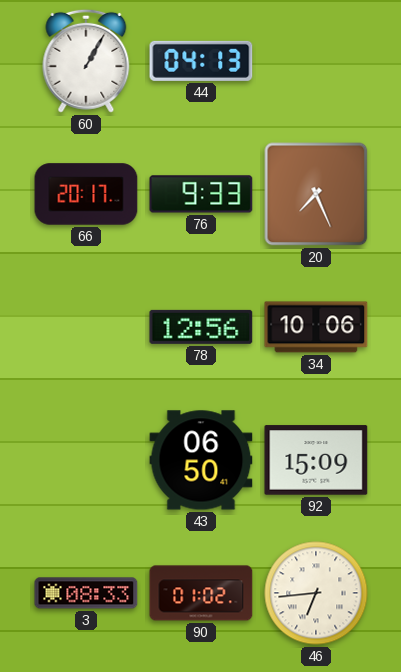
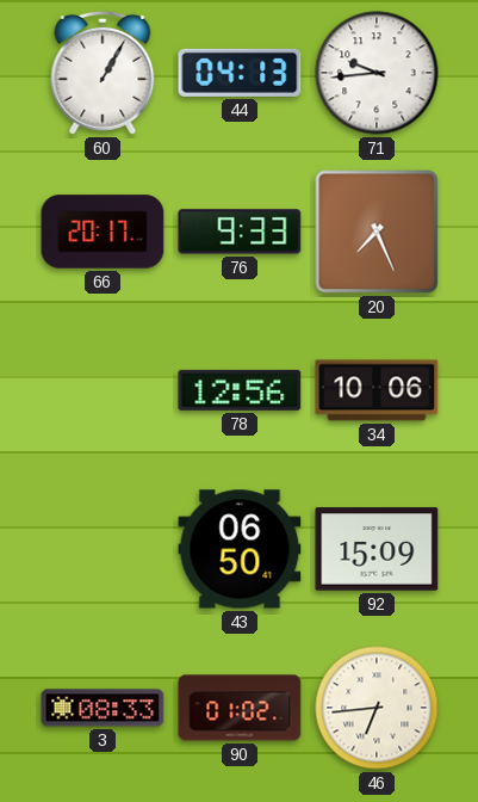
71: none -> 9:44
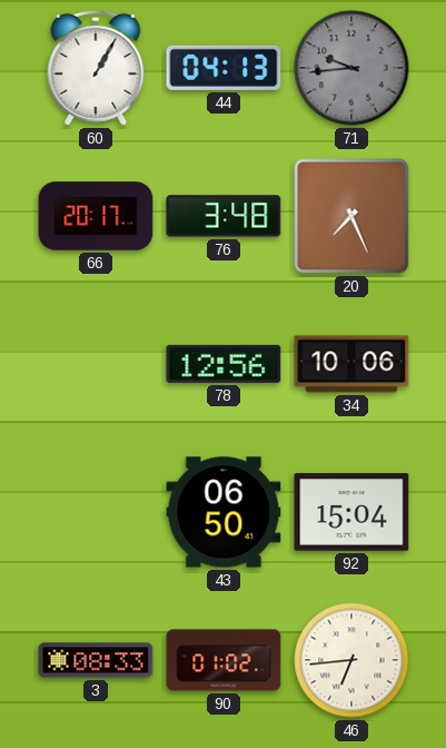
71 dial: white -> grey
76: 9:33 -> 3:48
92: 15:09 -> 15:04
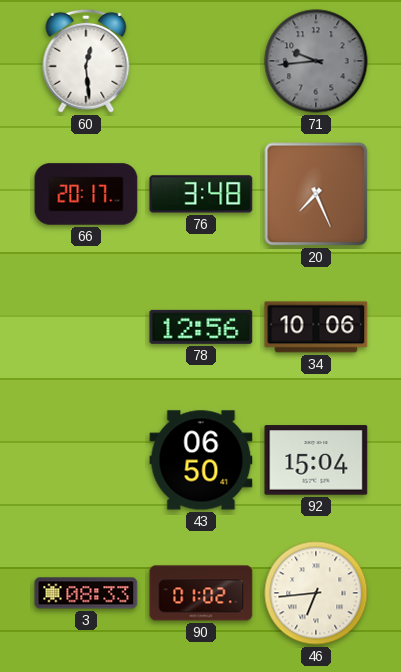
60: 1:05 -> 12:29
44: 04:13 -> none
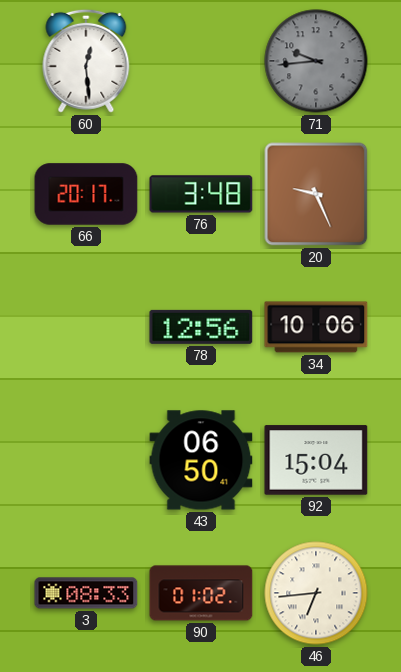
20: 7:26 -> 9:26
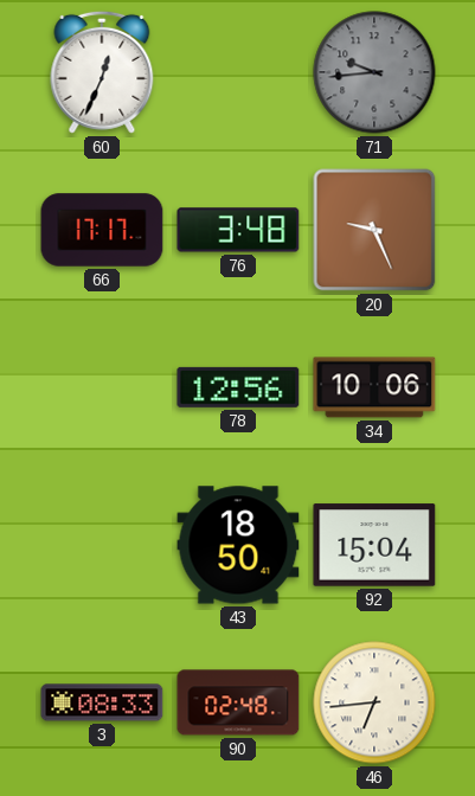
60: 12:29 -> 12:34
66: 20:17 -> 17:17
43: 06:50 -> 18:50
90: 01:02 -> 02:48
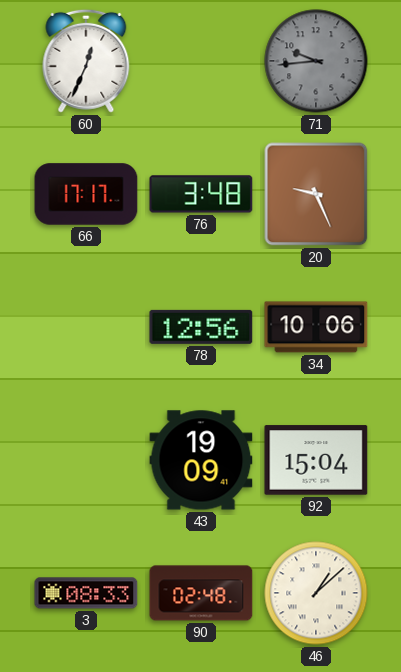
43: 18:50 -> 19:09
46: 6:44 -> 1:08
